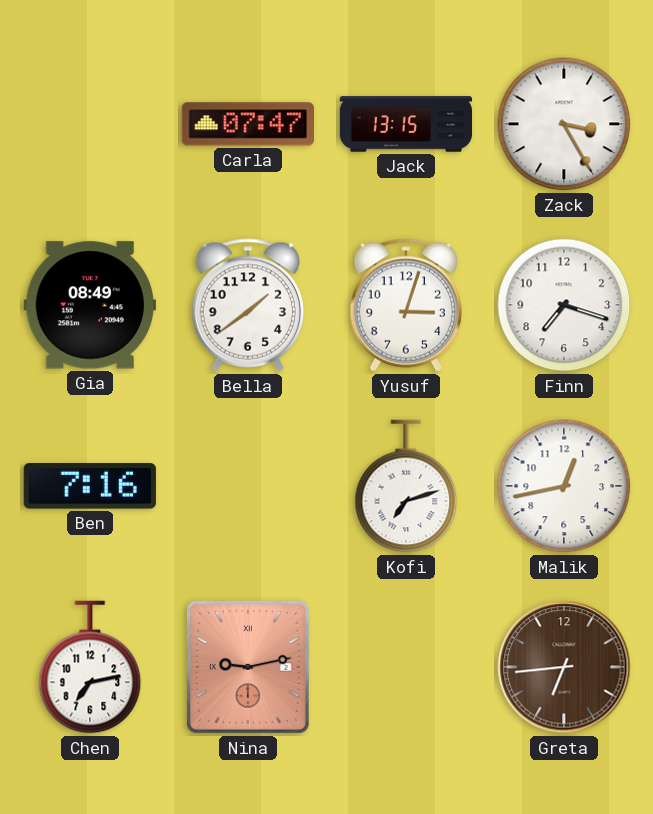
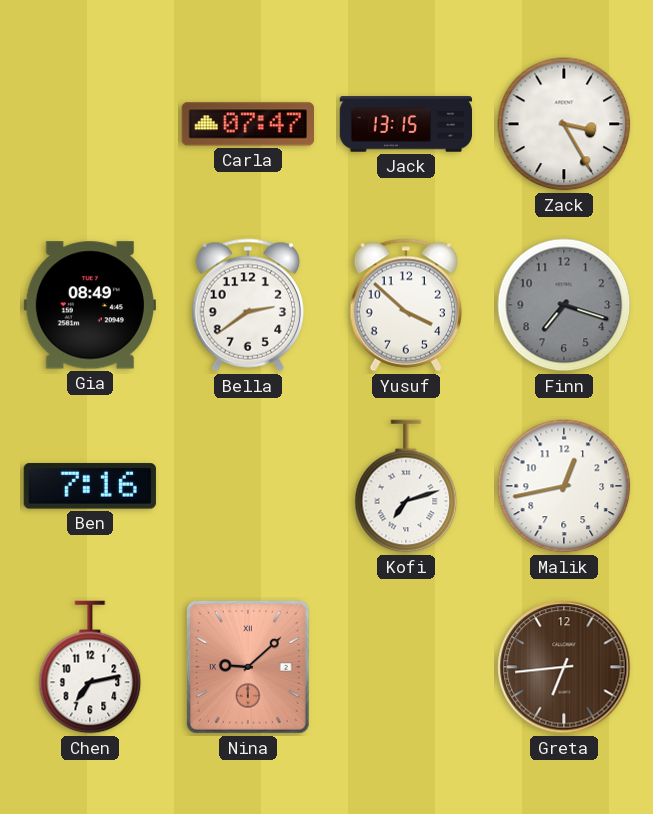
Bella: 1:39 -> 2:39
Yusuf: 3:03 -> 3:52
Finn dial: white -> grey
Nina: 9:13 -> 9:08
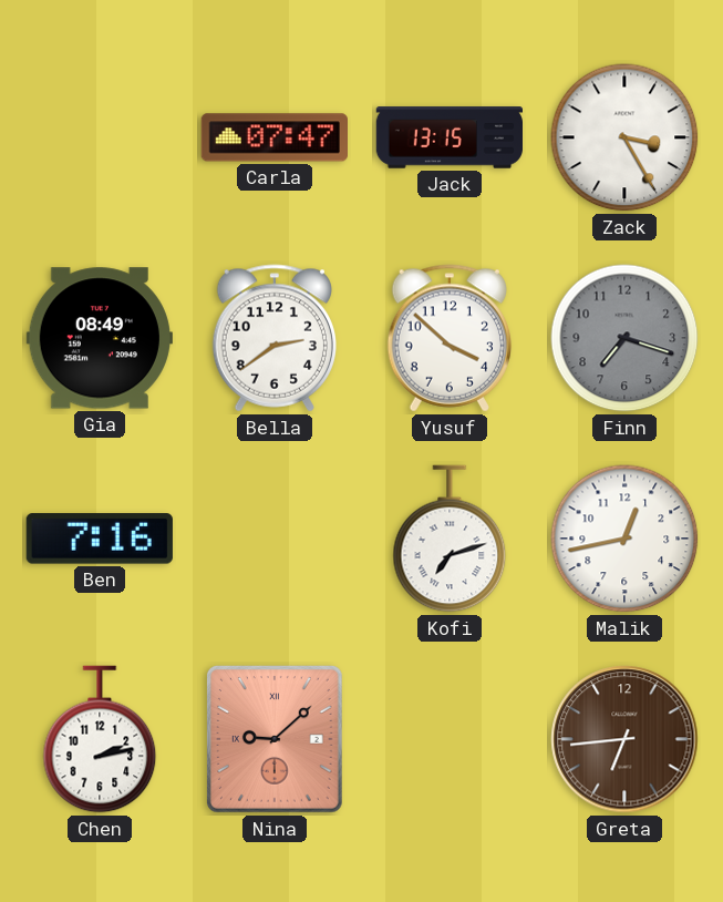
Chen: 7:13 -> 2:13
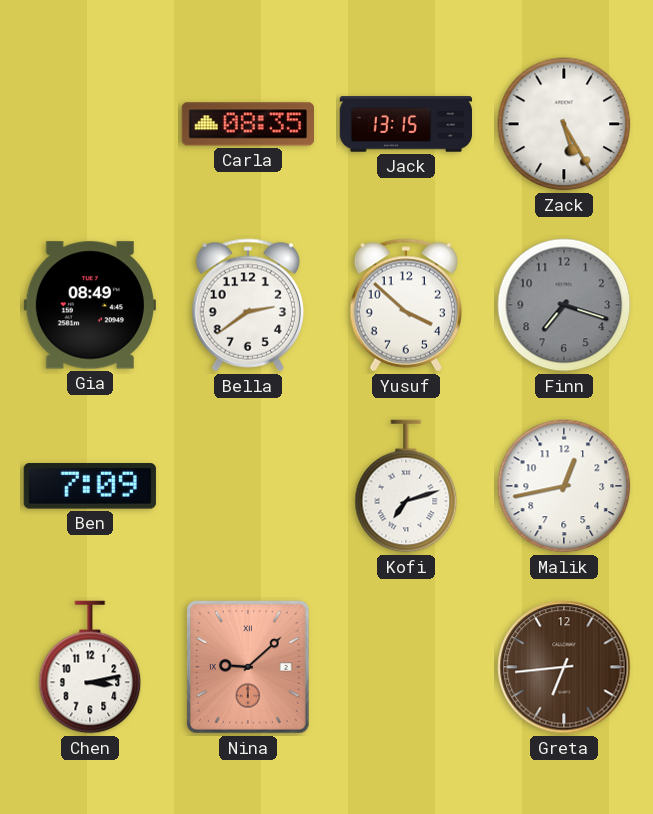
Carla: 07:47 -> 08:35
Zack: 3:25 -> 5:25
Ben: 7:16 -> 7:09
Chen: 2:13 -> 3:13
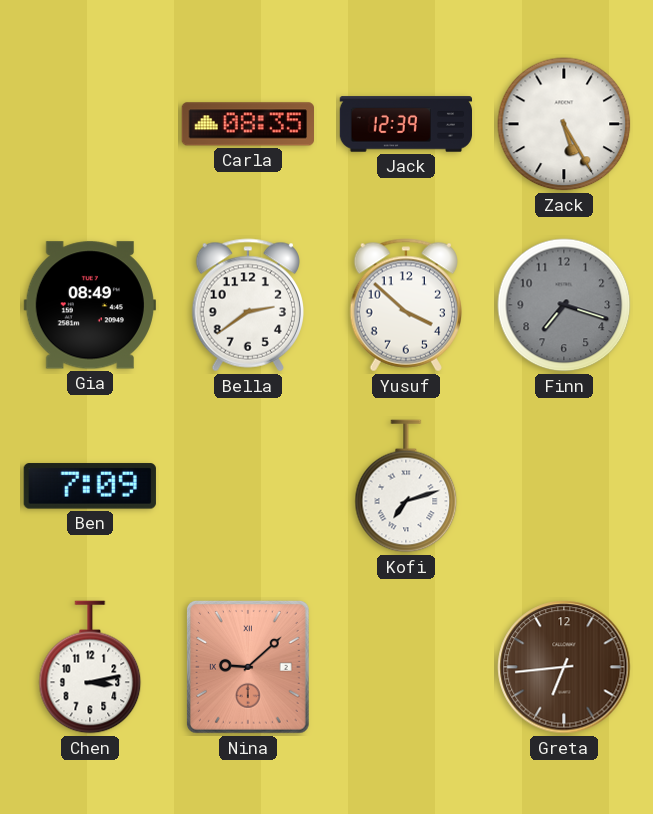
Jack: 13:15 -> 12:39
Malik: 12:43 -> none
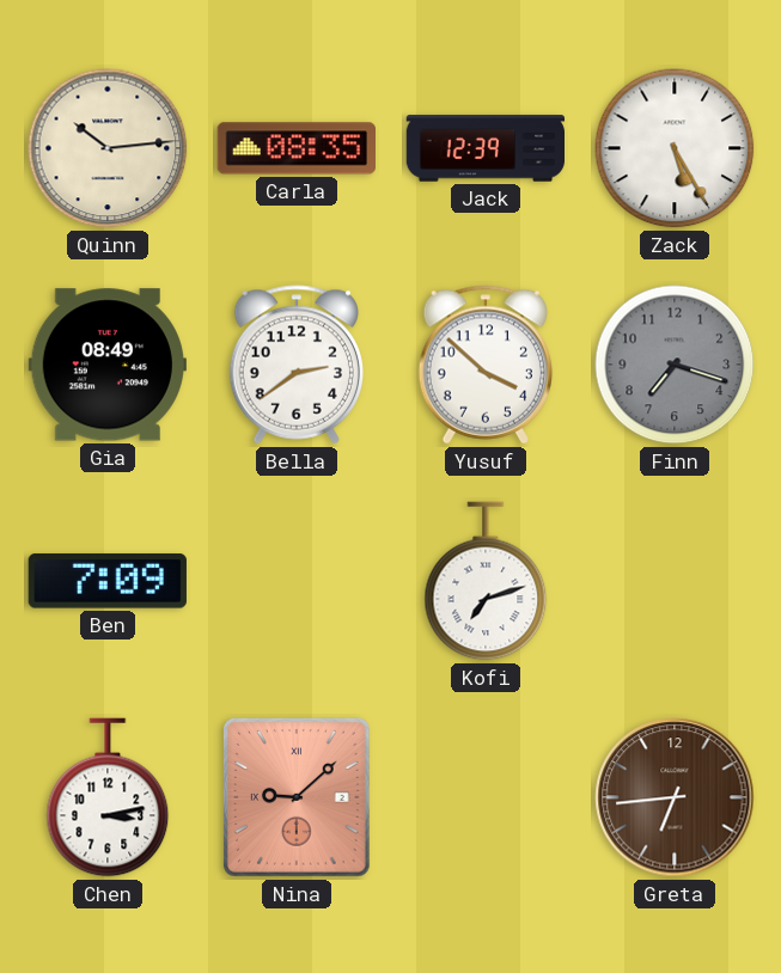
Quinn: none -> 10:14
